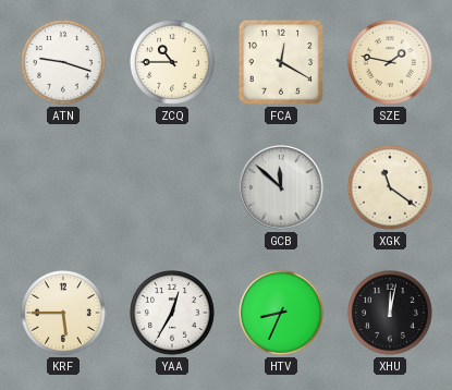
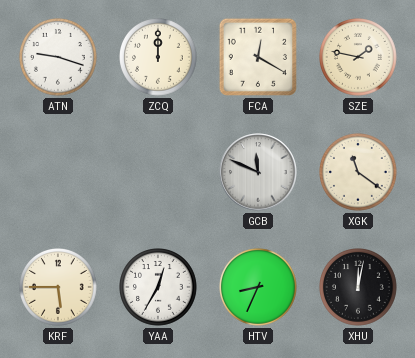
ZCQ: 10:45 -> 12:00
GCB: 11:52 -> 11:49
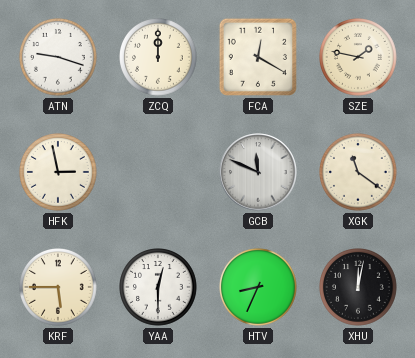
HFK: none -> 2:58
YAA: 12:35 -> 12:30
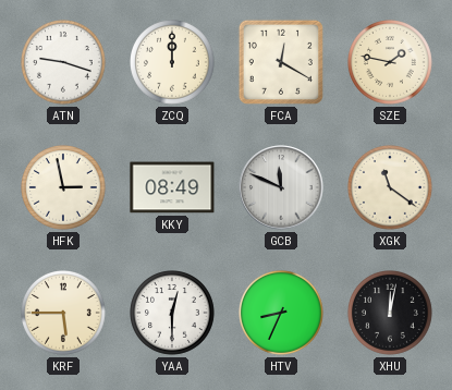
KKY: none -> 08:49
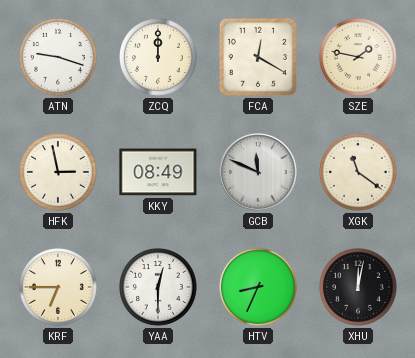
KRF: 5:45 -> 6:45
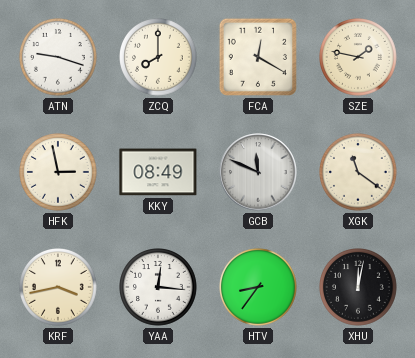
ZCQ: 12:00 -> 8:00
KRF: 6:45 -> 3:43
YAA: 12:30 -> 12:16
HTV: 8:34 -> 8:36
